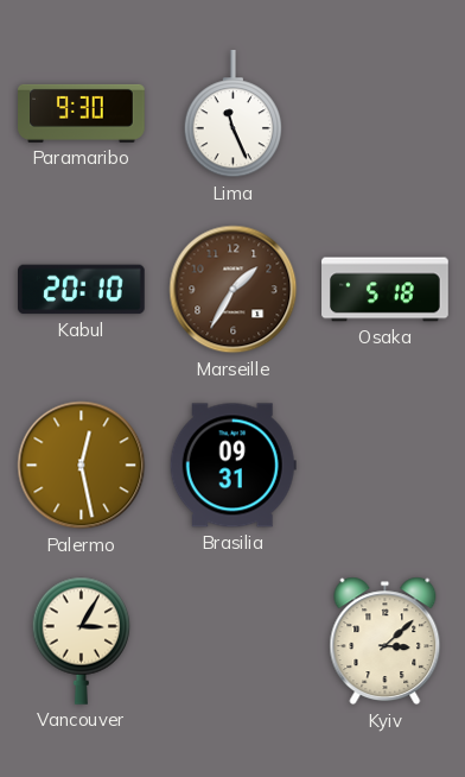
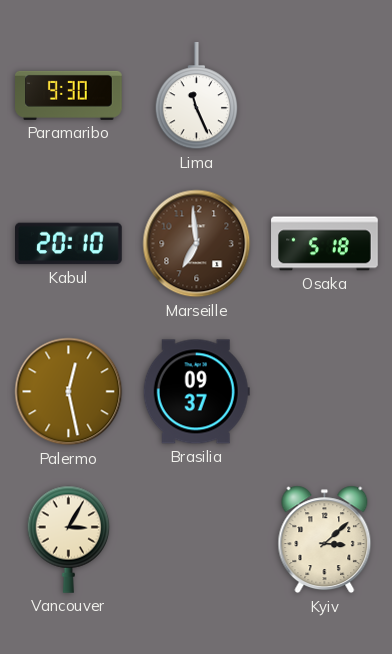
Marseille: 1:35 -> 6:59
Brasilia: 09:31 -> 09:37
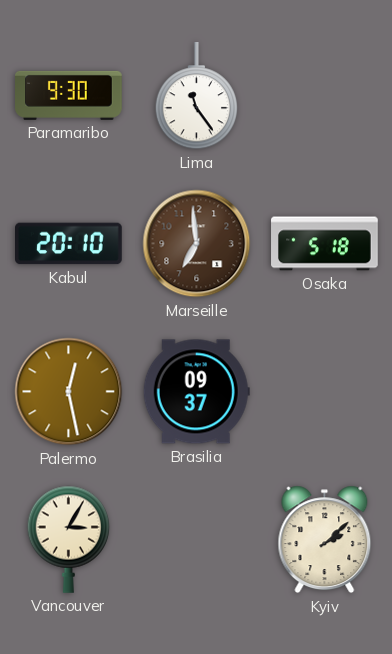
Lima: 11:26 -> 11:24
Kyiv: 3:08 -> 2:08
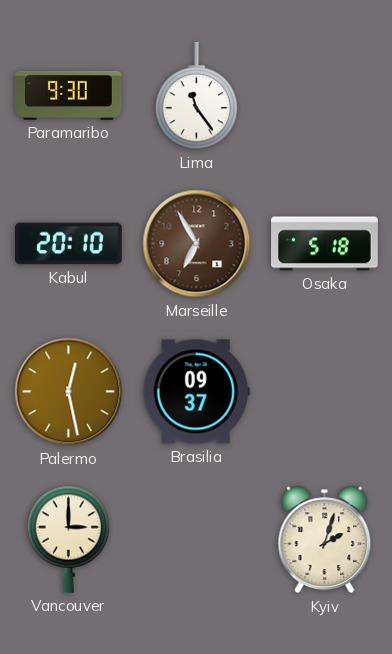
Marseille: 6:59 -> 6:55
Vancouver: 3:05 -> 3:00
Kyiv: 2:08 -> 2:03
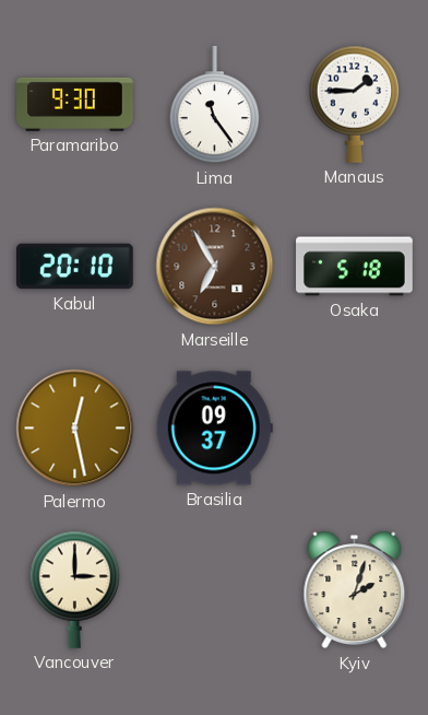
Manaus: none -> 1:45
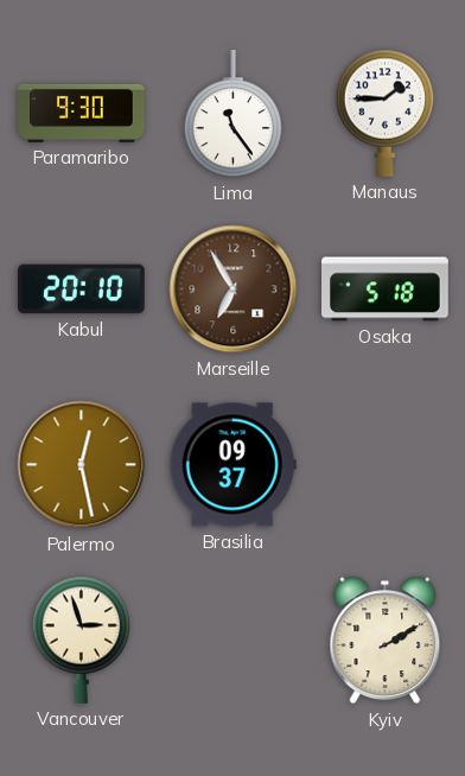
Vancouver: 3:00 -> 2:57
Kyiv: 2:03 -> 2:10
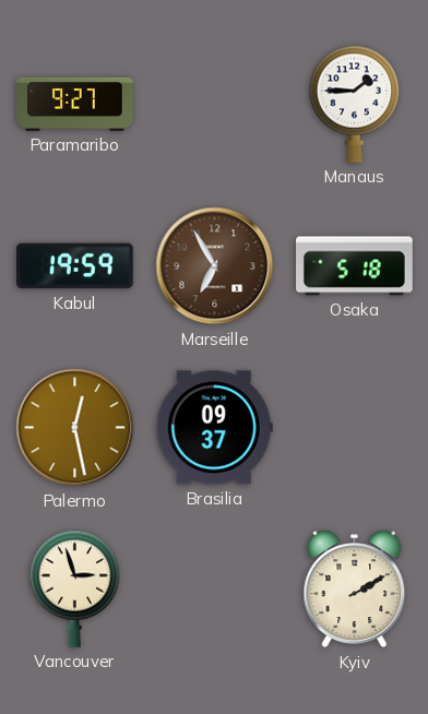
Paramaribo: 9:30 -> 9:27
Lima: 11:24 -> none
Kabul: 20:10 -> 19:59
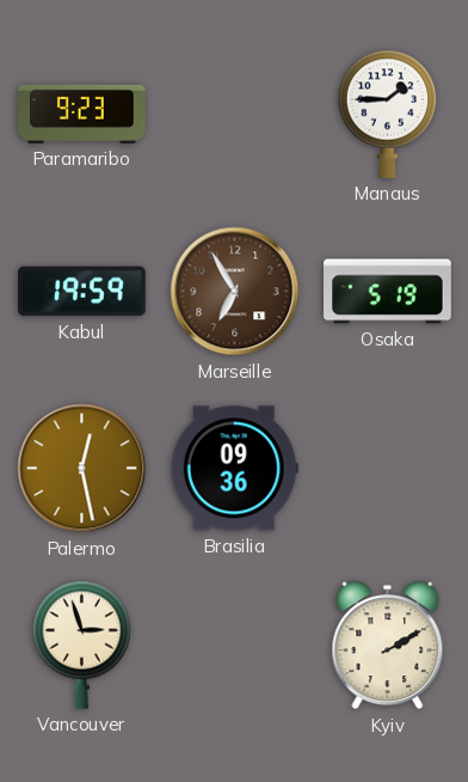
Paramaribo: 9:27 -> 9:23
Osaka: 5:18 -> 5:19
Brasilia: 09:37 -> 09:36
